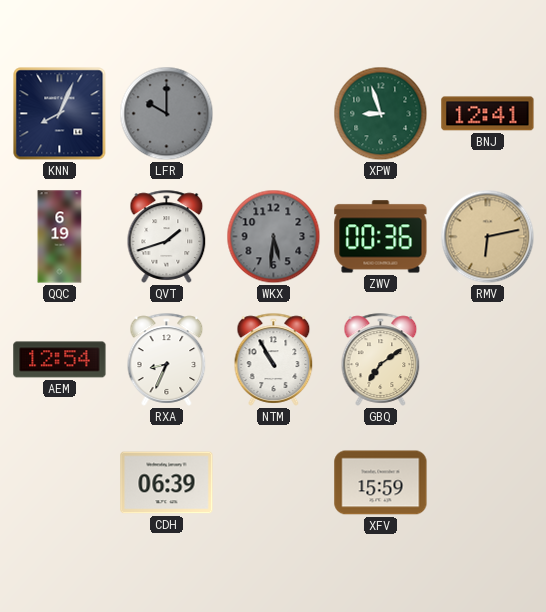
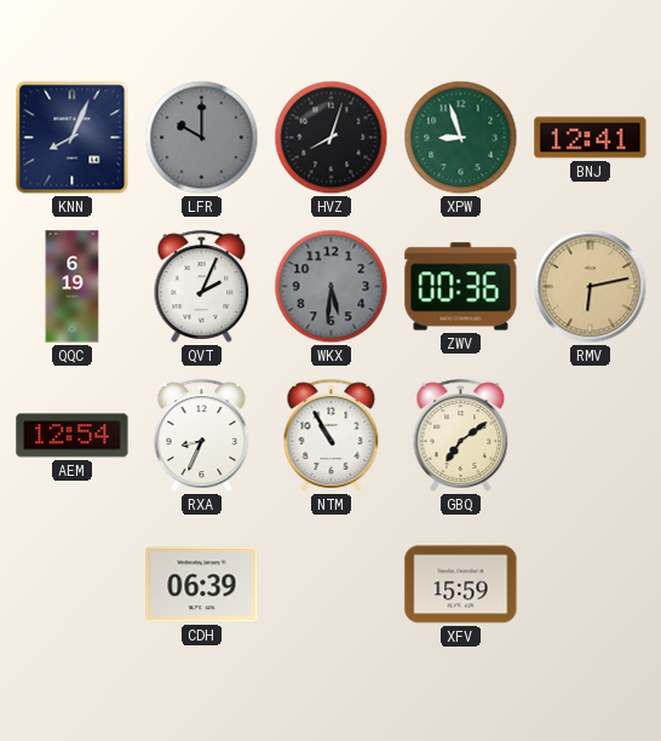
HVZ: none -> 8:03
QVT: 1:42 -> 2:04
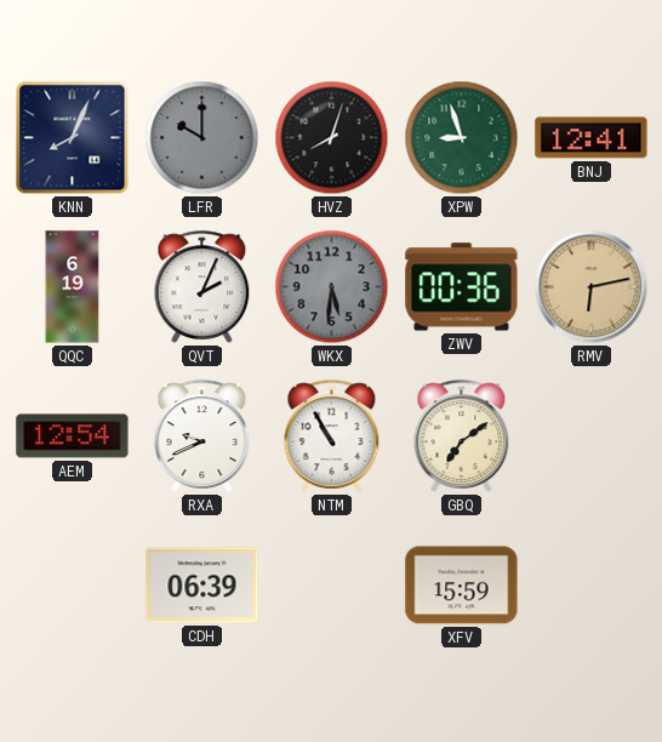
RXA: 8:34 -> 9:41
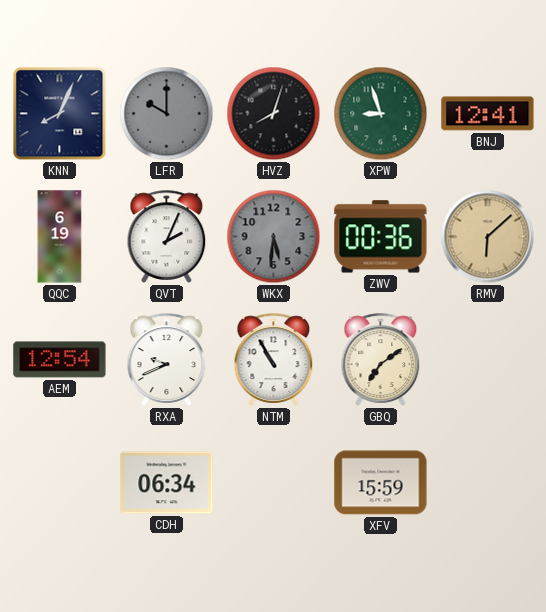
RMV: 6:13 -> 6:08
CDH: 06:39 -> 06:34
